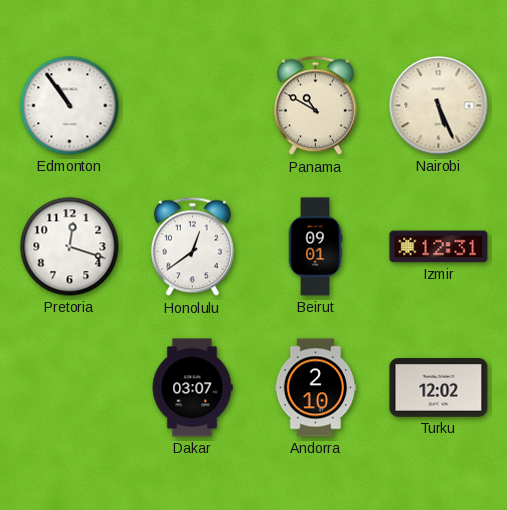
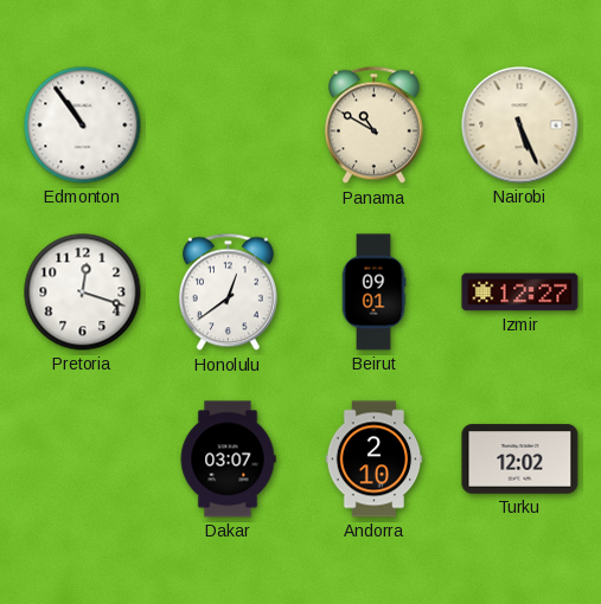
Izmir: 12:31 -> 12:27
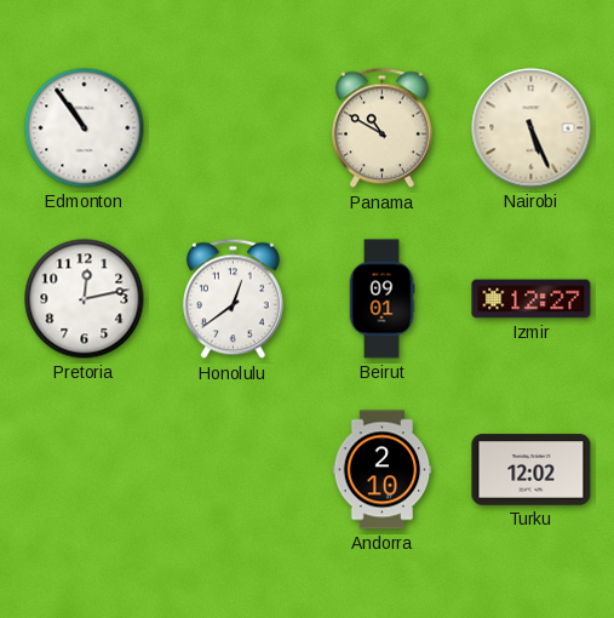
Pretoria: 12:18 -> 12:13
Dakar: 03:07 -> none
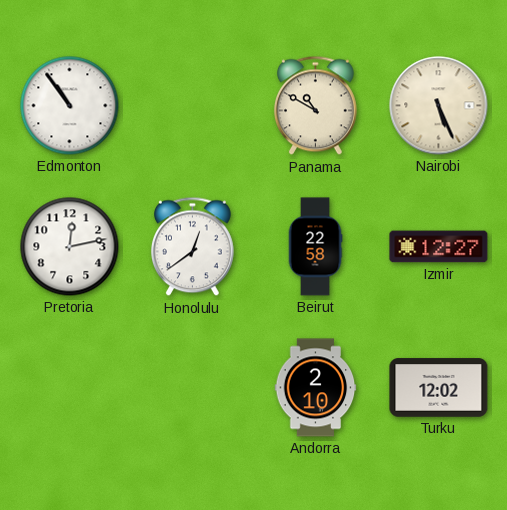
Beirut: 09:01 -> 22:58
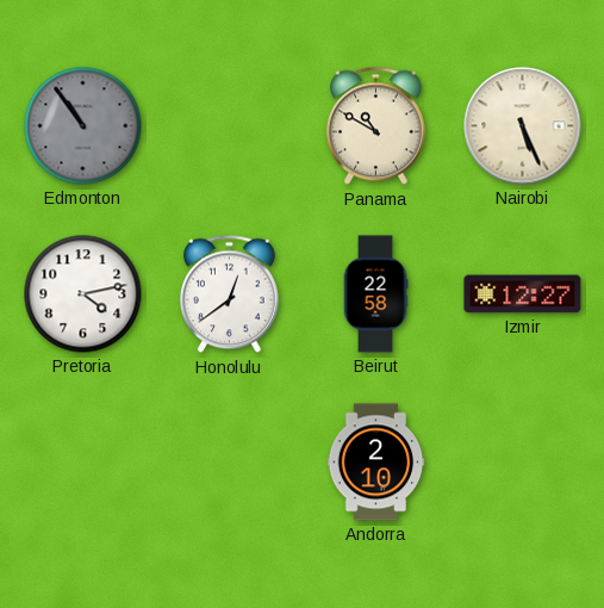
Edmonton dial: white -> grey
Pretoria: 12:13 -> 4:13
Turku: 12:02 -> none
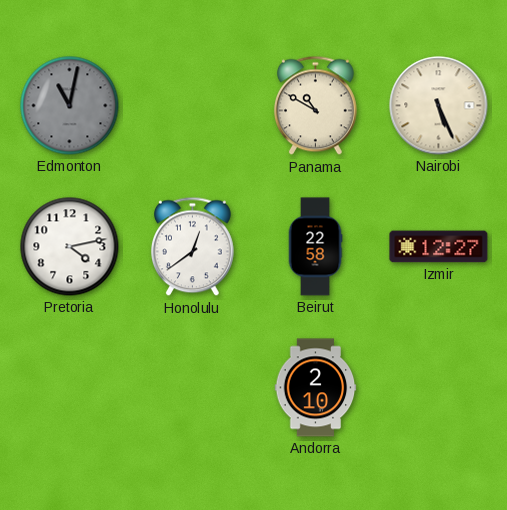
Edmonton: 10:54 -> 11:02
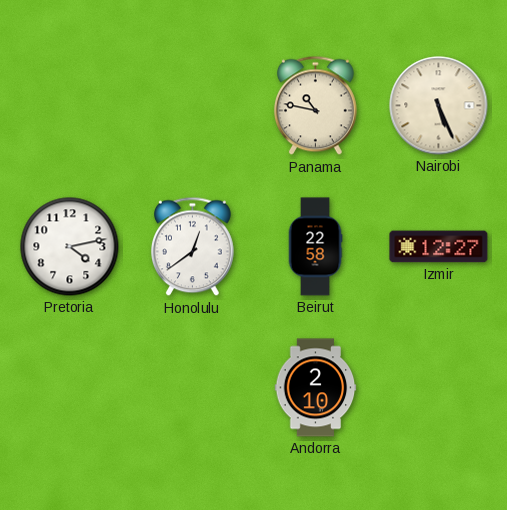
Edmonton: 11:02 -> none
Panama: 10:50 -> 10:47
